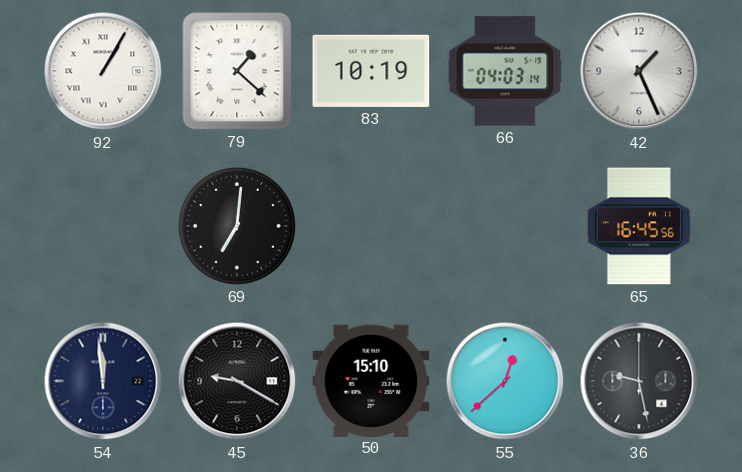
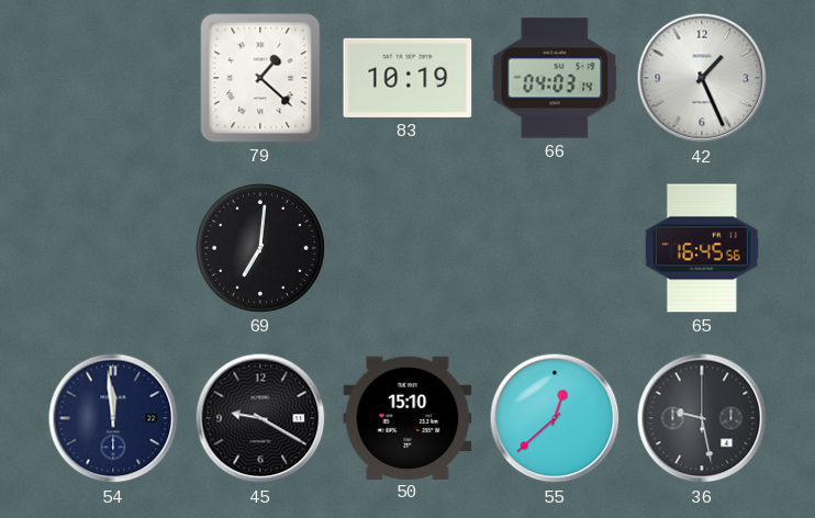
92: 1:05 -> none
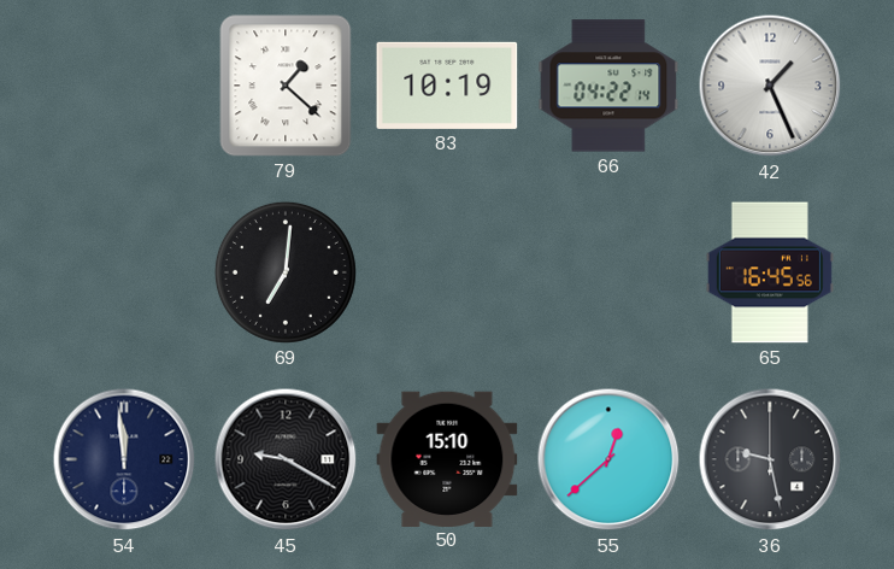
66: 04:03 -> 04:22
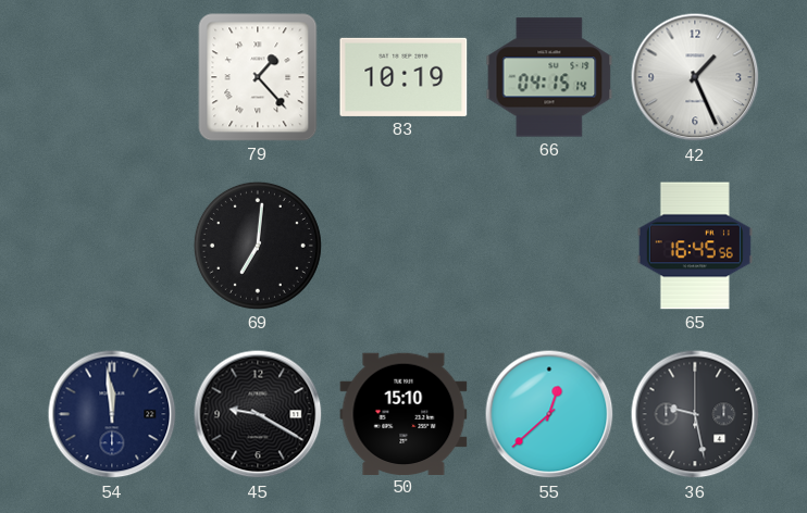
79: 1:22 -> 1:23
66: 04:22 -> 04:15
